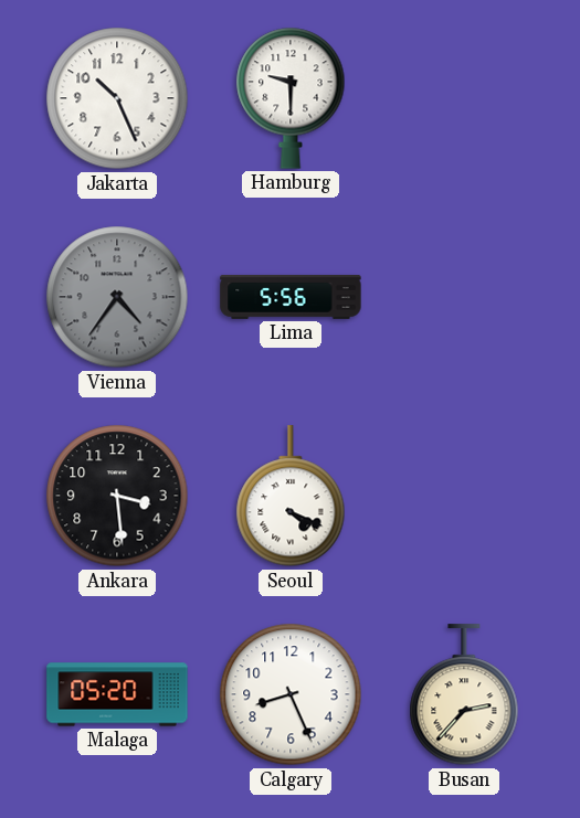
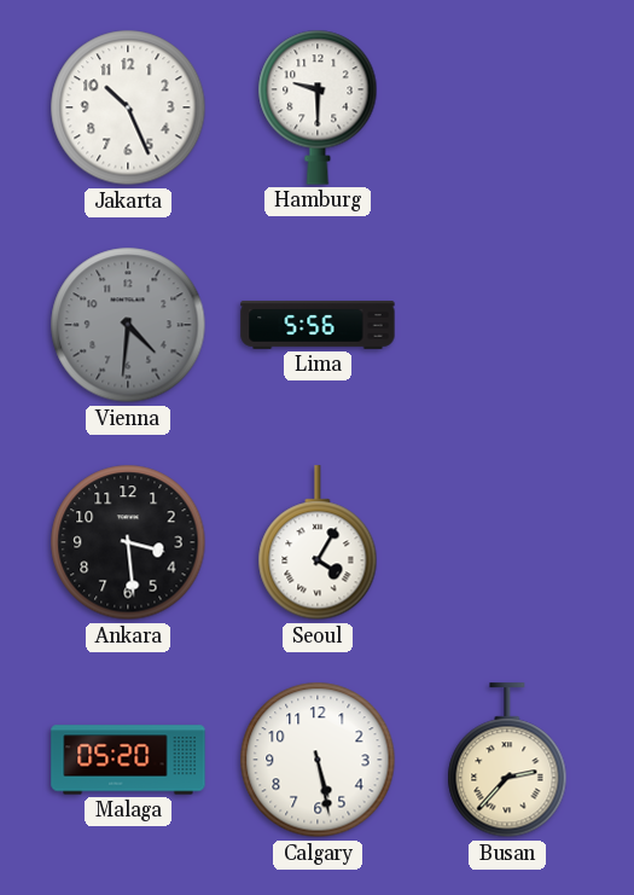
Vienna: 4:36 -> 4:31
Seoul: 4:19 -> 4:05
Calgary: 8:26 -> 5:28
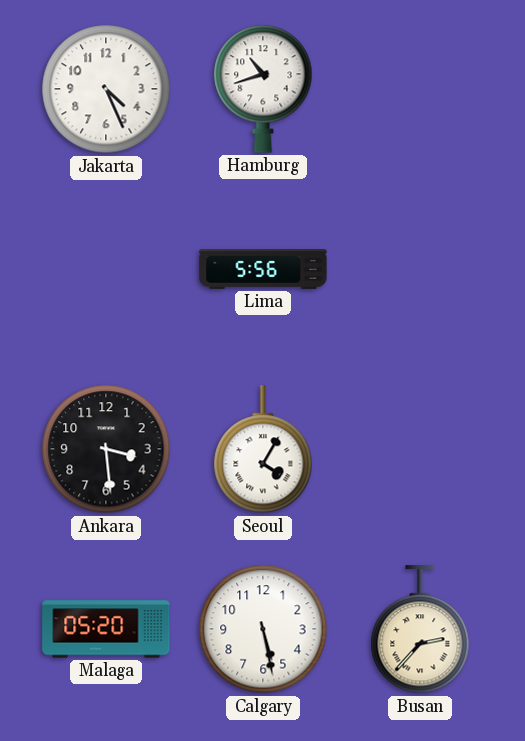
Jakarta: 10:26 -> 4:26
Hamburg: 9:30 -> 10:42
Vienna: 4:31 -> none
